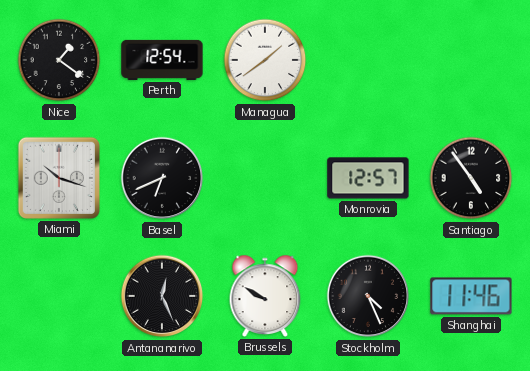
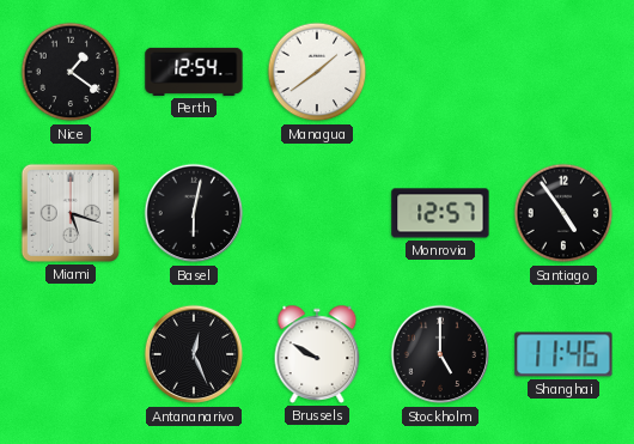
Miami: 10:18 -> 5:18
Basel: 6:41 -> 6:02
Stockholm: 4:26 -> 5:00
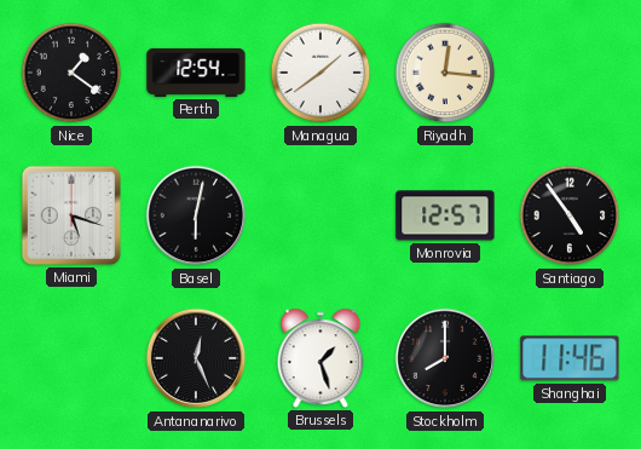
Riyadh: none -> 12:16
Brussels: 9:50 -> 1:27
Stockholm: 5:00 -> 8:00
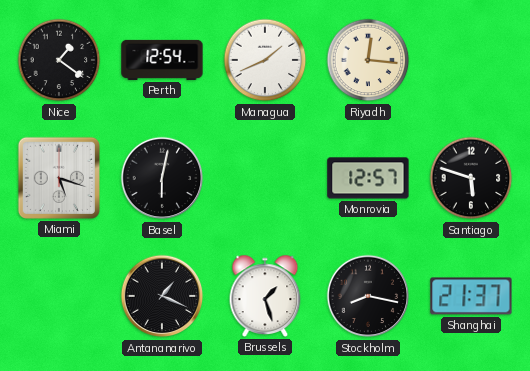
Managua: 1:39 -> 1:41
Santiago: 4:54 -> 5:48
Antananarivo: 12:26 -> 1:19
Stockholm: 8:00 -> 8:17
Shanghai: 11:46 -> 21:37
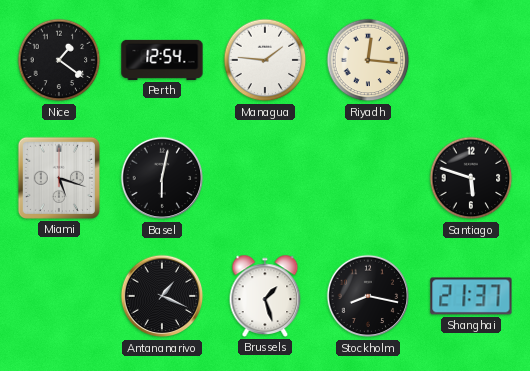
Managua: 1:41 -> 1:46
Monrovia: 12:57 -> none
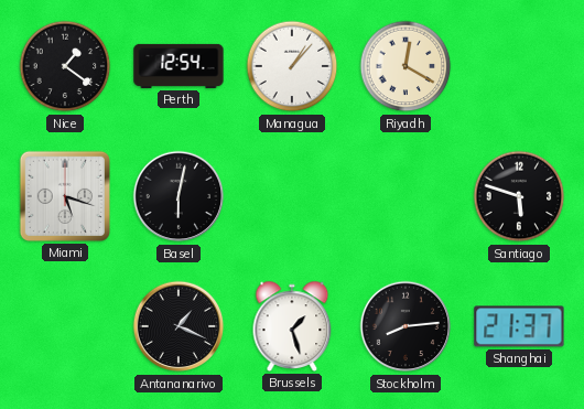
Managua: 1:46 -> 1:07
Riyadh: 12:16 -> 12:20
Stockholm: 8:17 -> 8:14
